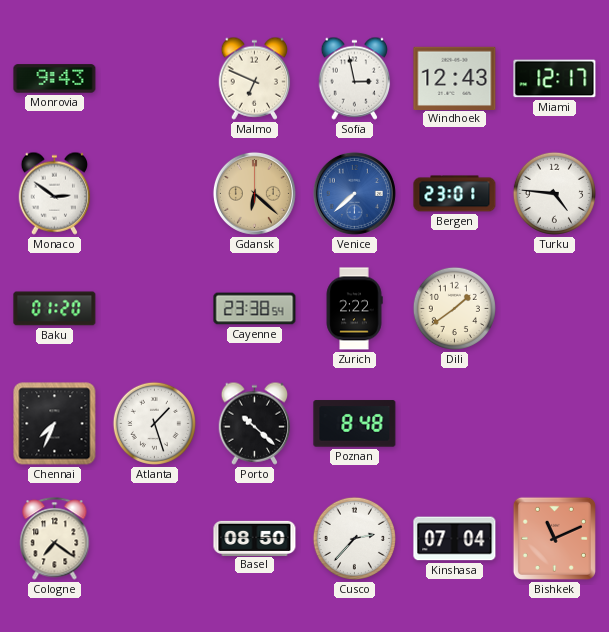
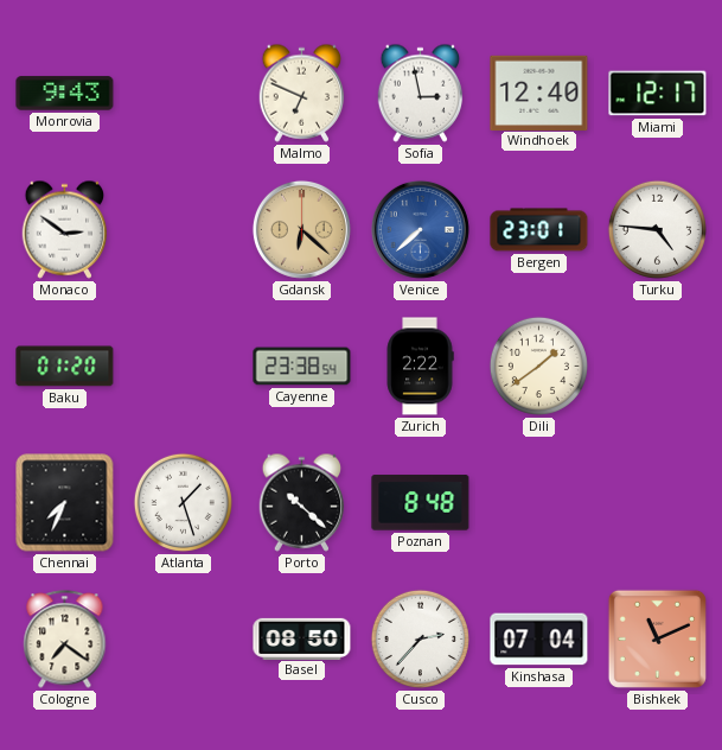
Windhoek: 12:43 -> 12:40
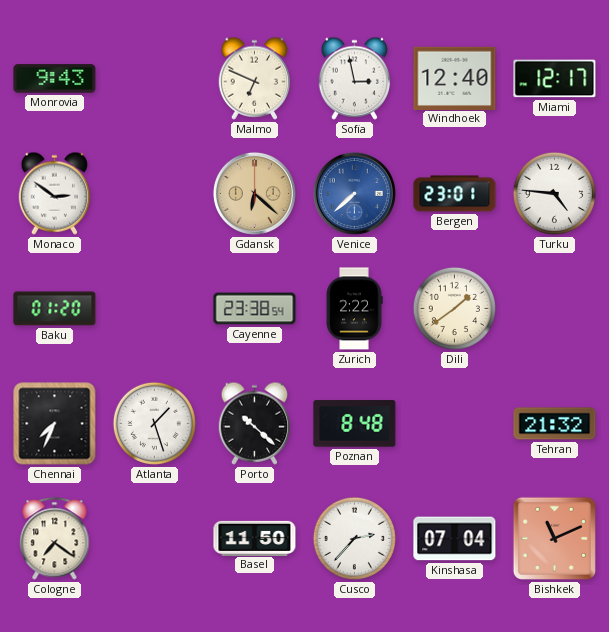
Tehran: none -> 21:32
Basel: 08:50 -> 11:50
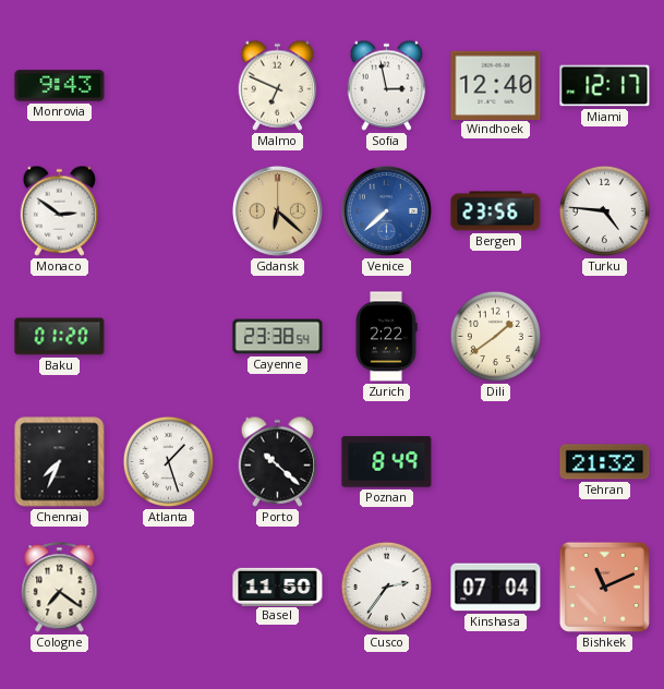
Bergen: 23:01 -> 23:56
Poznan: 8:48 -> 8:49
Cusco: 2:37 -> 2:36
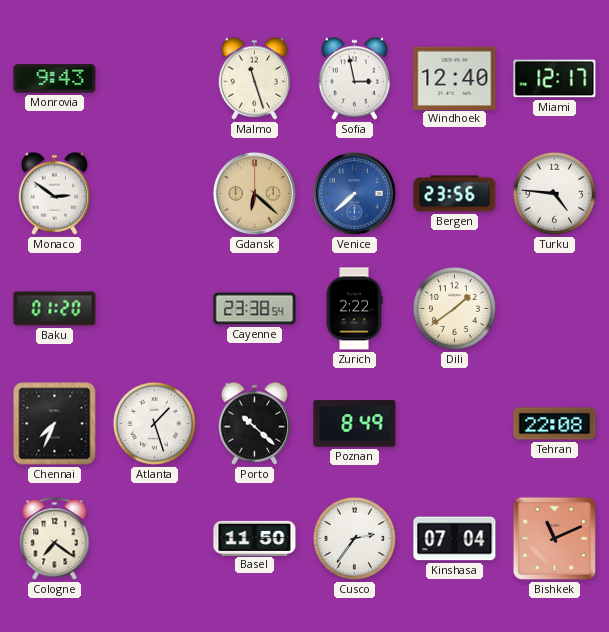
Malmo: 6:49 -> 11:27
Tehran: 21:32 -> 22:08
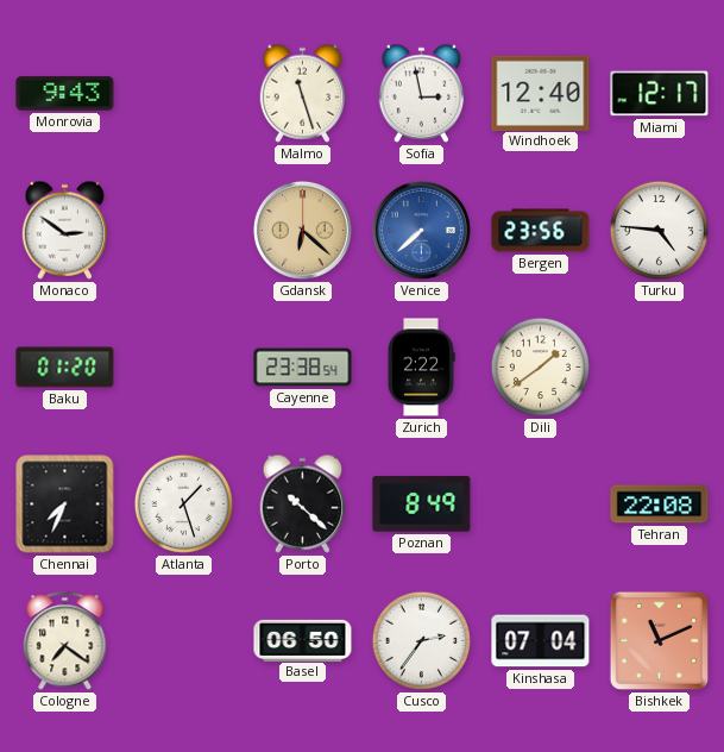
Basel: 11:50 -> 06:50
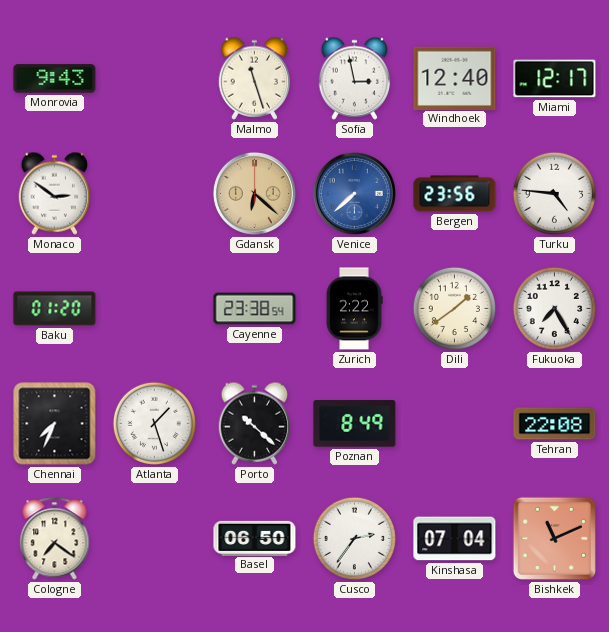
Fukuoka: none -> 7:25
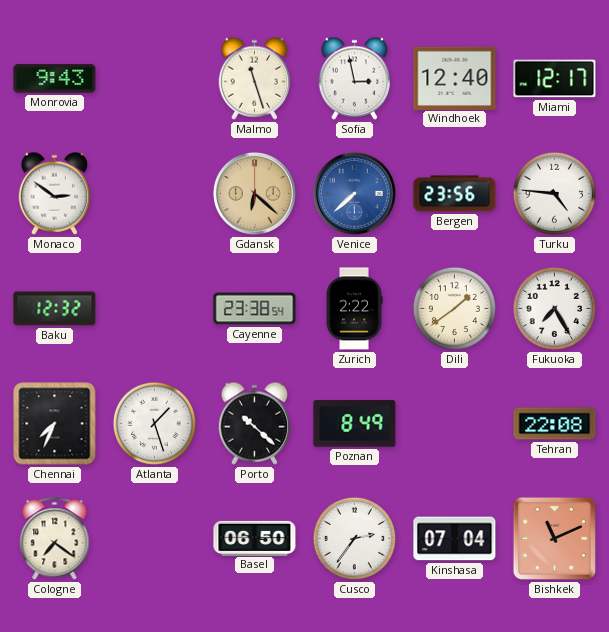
Baku: 01:20 -> 12:32
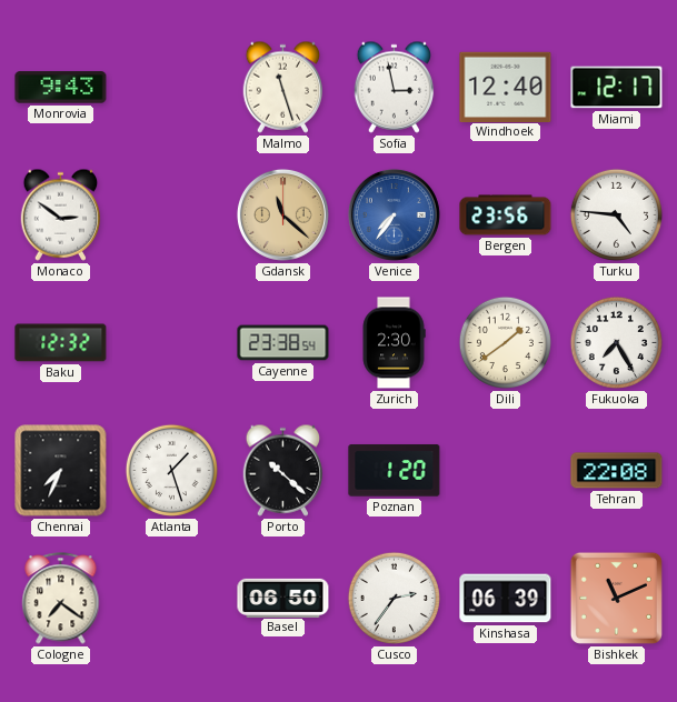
Gdansk: 6:22 -> 11:22
Venice: 7:38 -> 7:36
Zurich: 2:22 -> 2:30
Poznan: 8:49 -> 1:20
Kinshasa: 07:04 -> 06:39
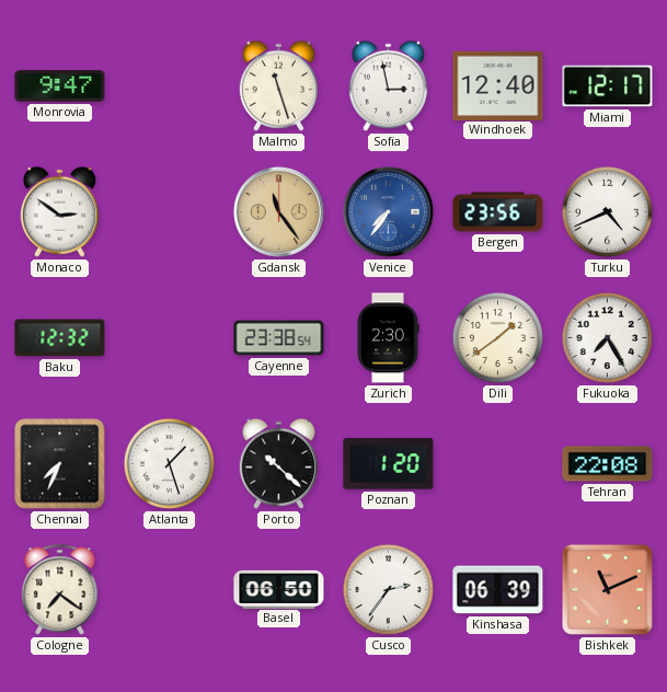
Monrovia: 9:43 -> 9:47
Gdansk: 11:22 -> 11:24
Turku: 4:46 -> 4:41
